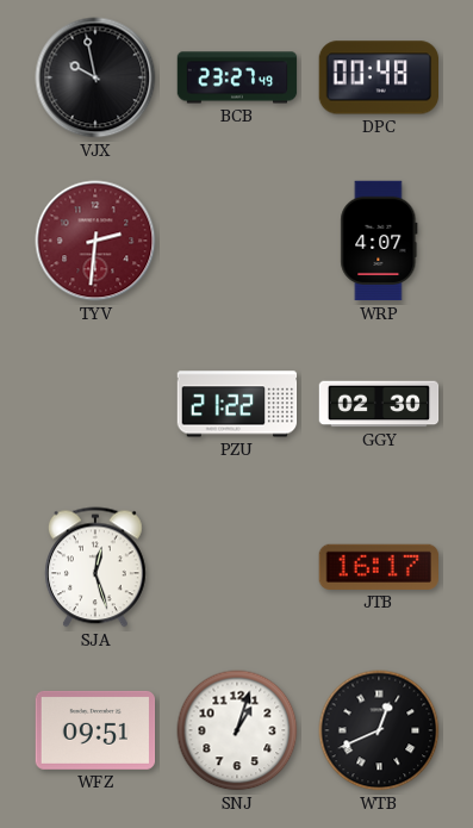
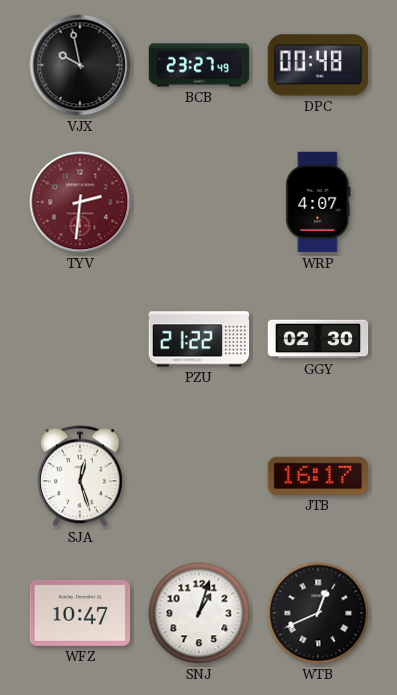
WFZ: 09:51 -> 10:47
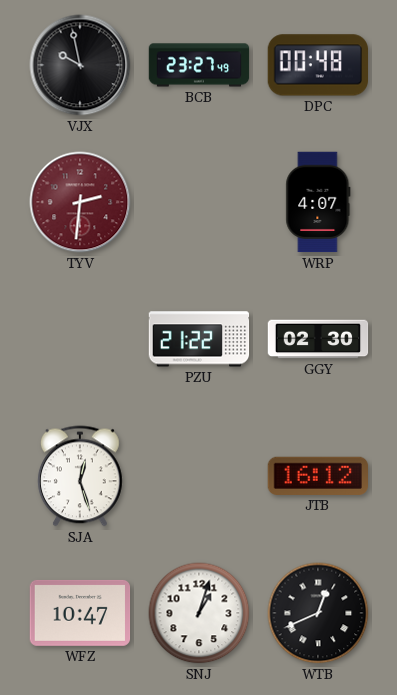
JTB: 16:17 -> 16:12
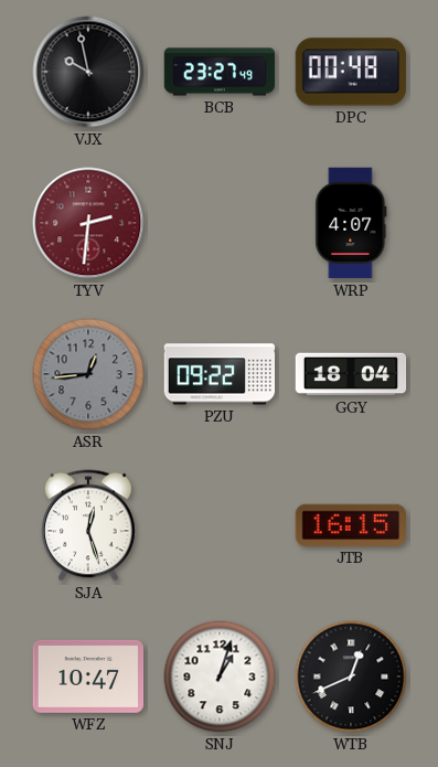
ASR: none -> 12:44
PZU: 21:22 -> 09:22
GGY: 02:30 -> 18:04
JTB: 16:12 -> 16:15
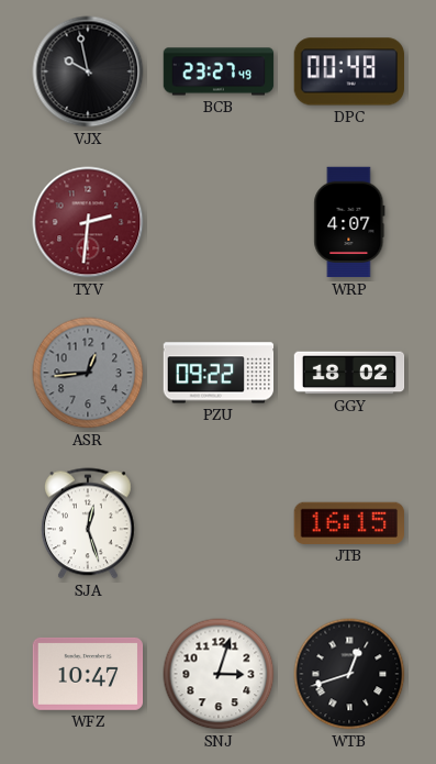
GGY: 18:04 -> 18:02
SNJ: 1:03 -> 3:03
WTB: 12:41 -> 12:42
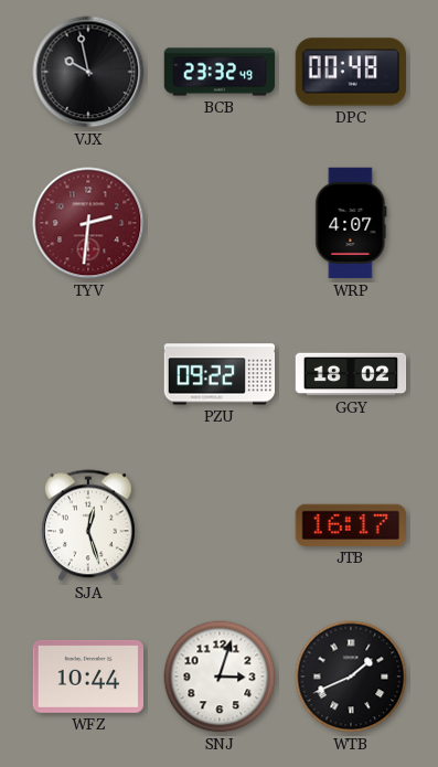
BCB: 23:27 -> 23:32
ASR: 12:44 -> none
JTB: 16:15 -> 16:17
WFZ: 10:47 -> 10:44
WTB: 12:42 -> 1:41
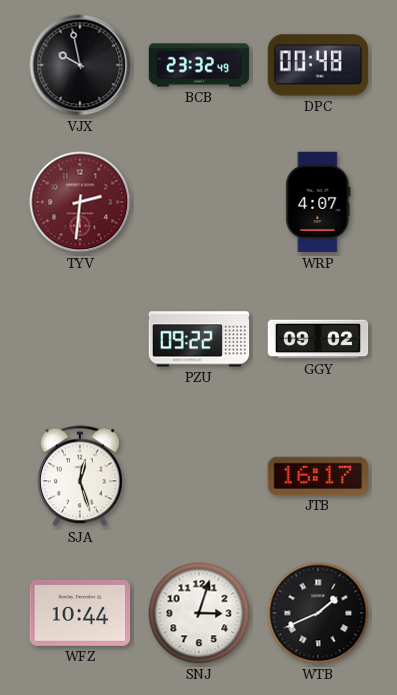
GGY: 18:02 -> 09:02
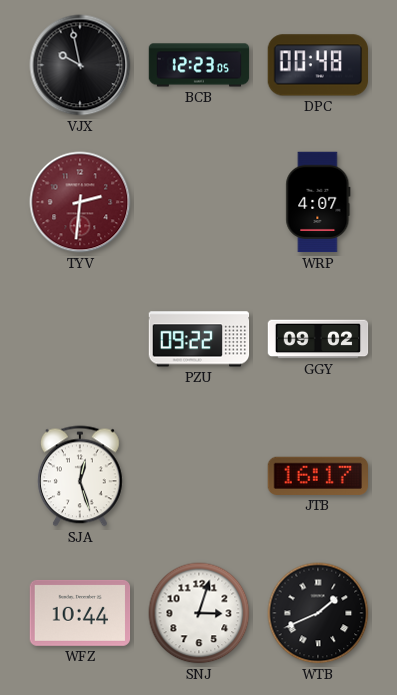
BCB: 23:32 -> 12:23
